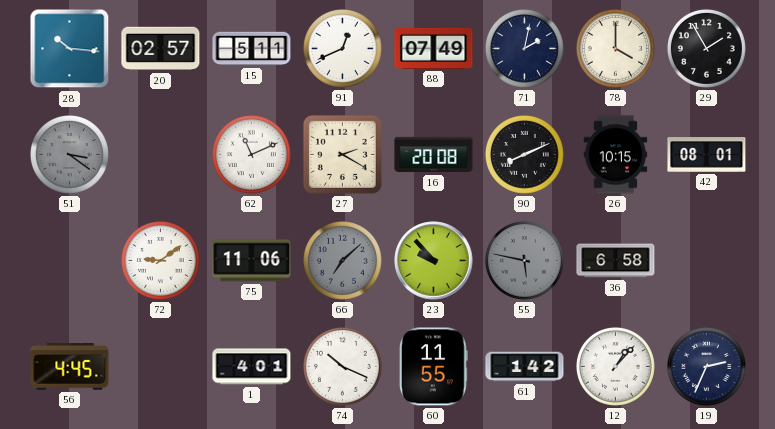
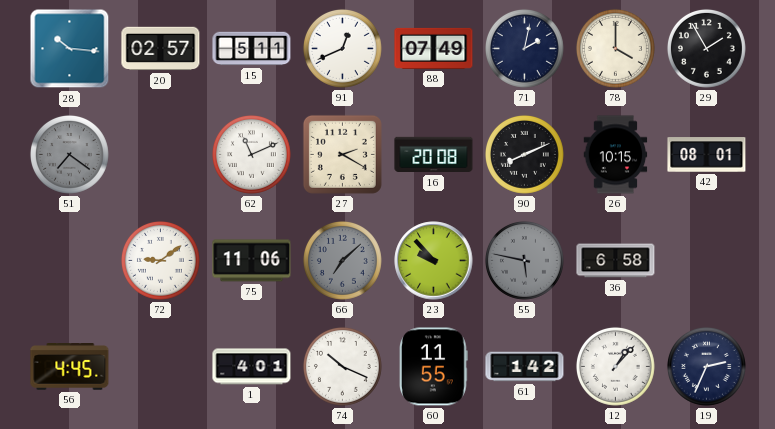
51: 3:21 -> 7:21
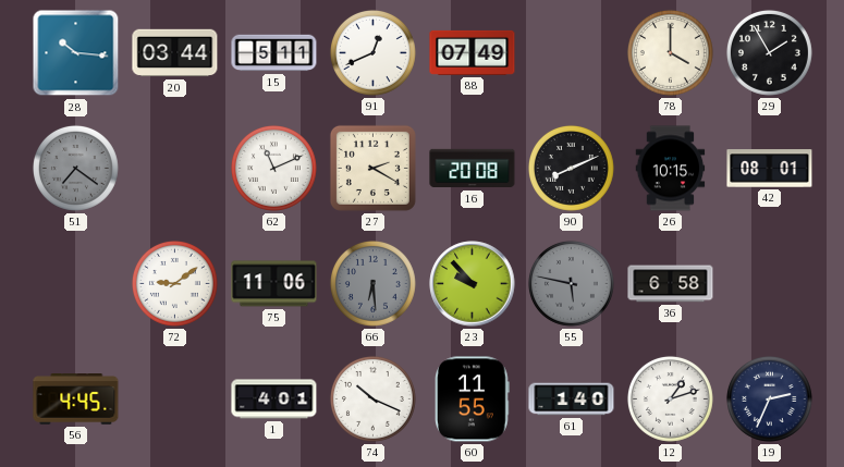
20: 02:57 -> 03:44
71: 2:02 -> none
66: 7:08 -> 6:29
61: 1:42 -> 1:40
12: 1:07 -> 1:12
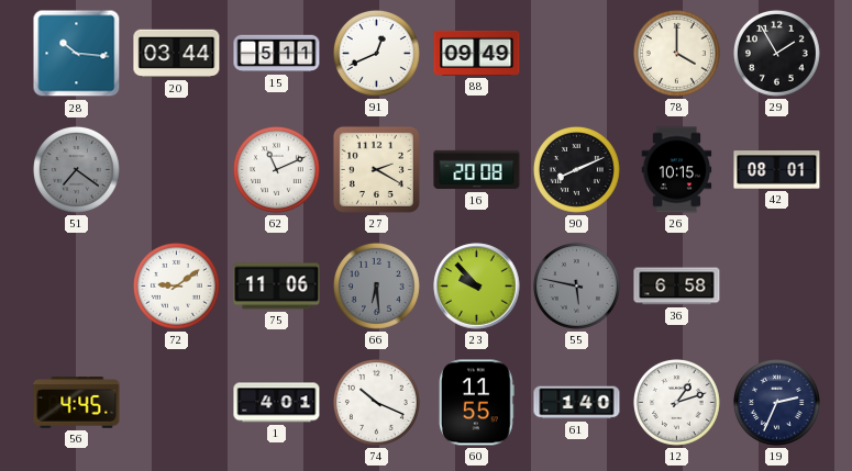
88: 07:49 -> 09:49
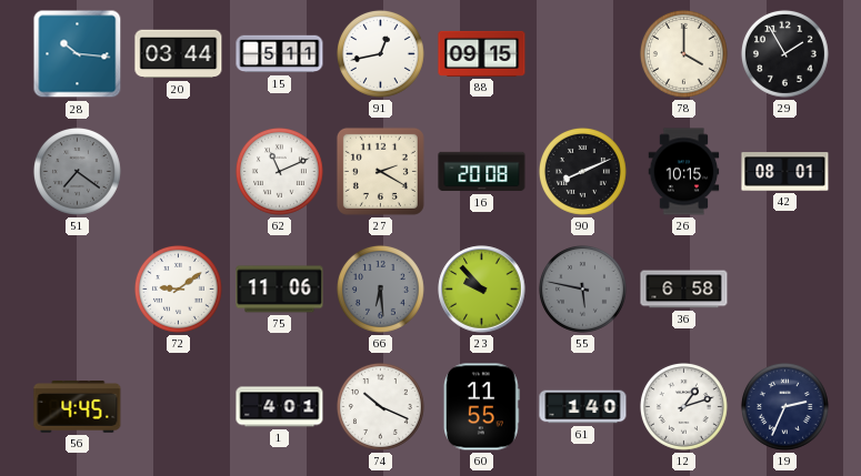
91: 12:41 -> 12:43
88: 09:49 -> 09:15
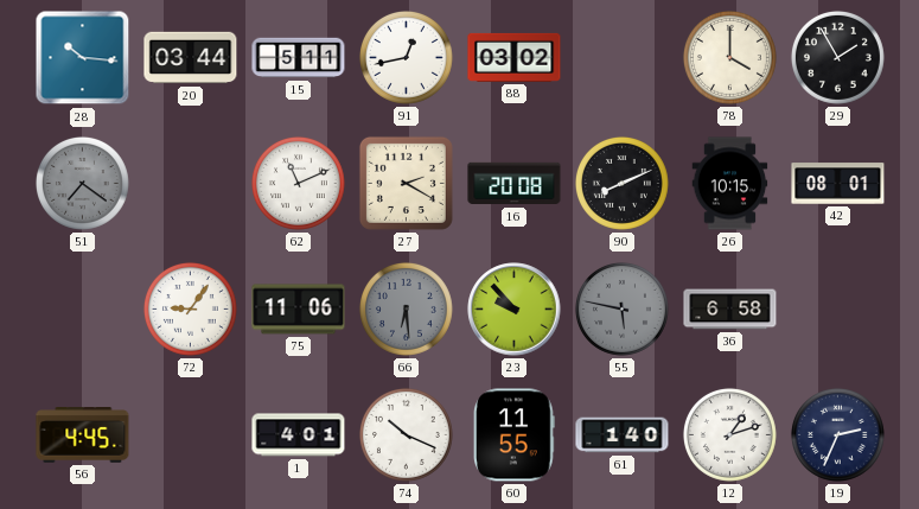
88: 09:15 -> 03:02
72: 9:09 -> 9:06
